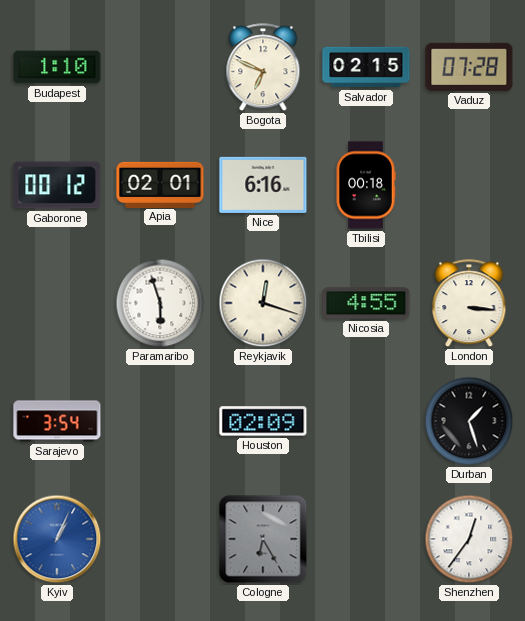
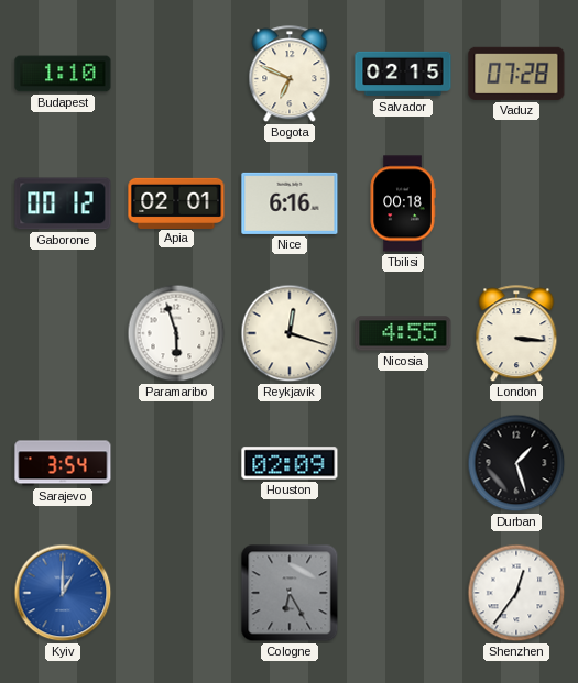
Kyiv: 1:04 -> 1:00
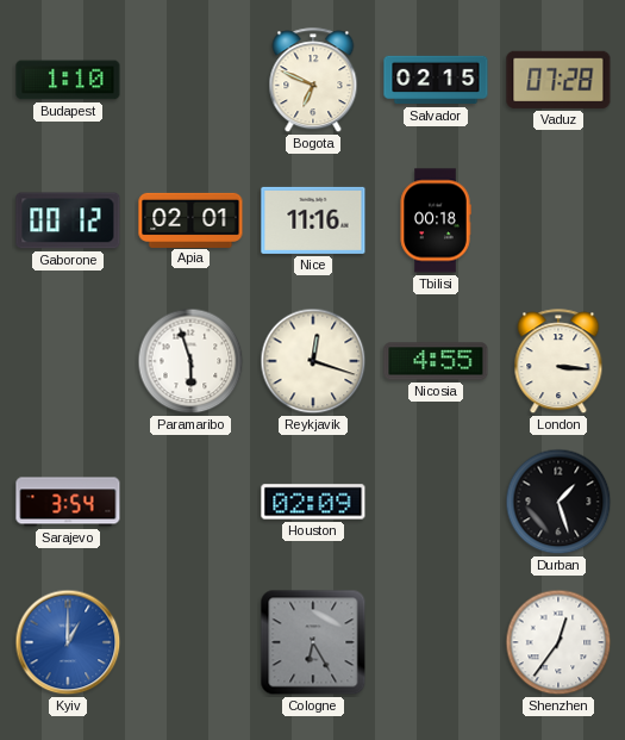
Nice: 6:16 -> 11:16
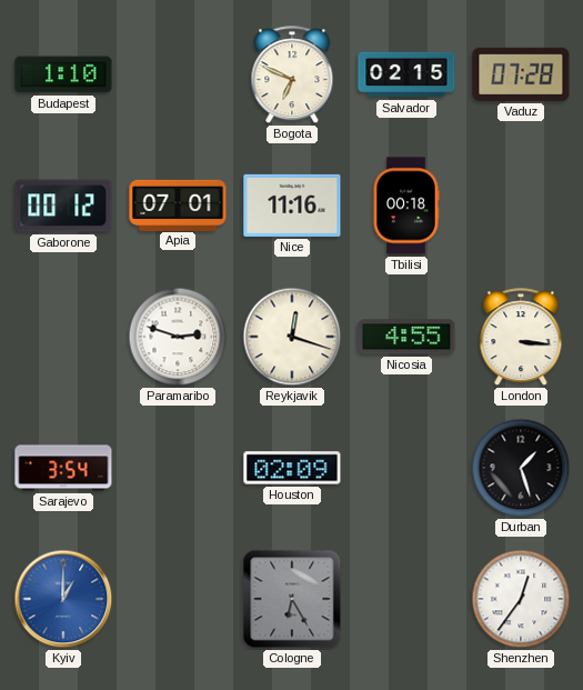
Apia: 02:01 -> 07:01
Paramaribo: 5:57 -> 2:48
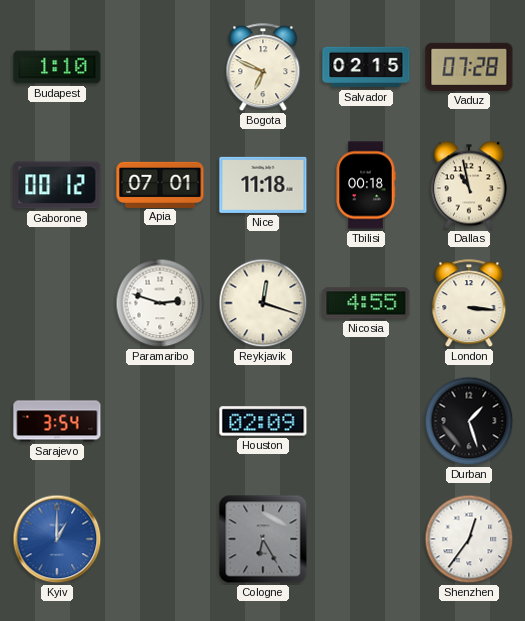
Nice: 11:16 -> 11:18
Dallas: none -> 10:58
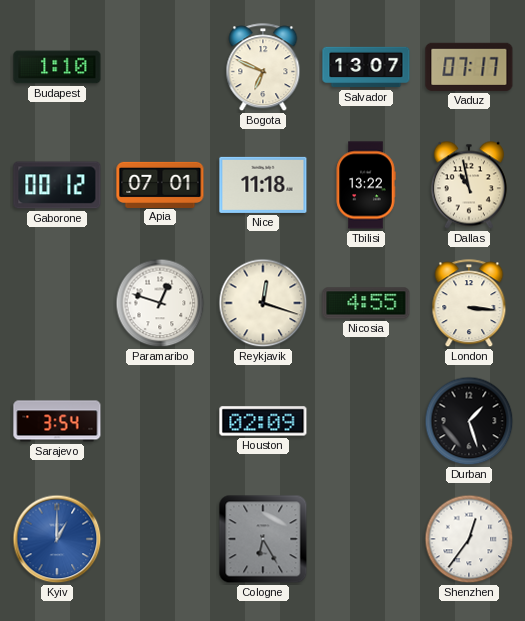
Salvador: 02:15 -> 13:07
Vaduz: 07:28 -> 07:17
Tbilisi: 00:18 -> 13:22
Paramaribo: 2:48 -> 12:48
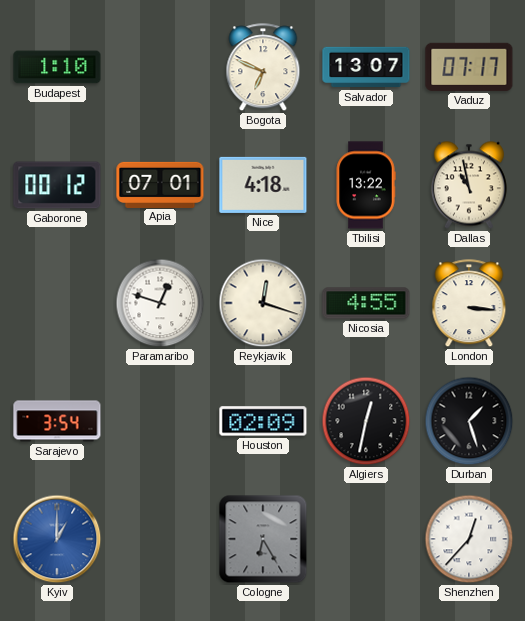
Nice: 11:18 -> 4:18
Algiers: none -> 12:32
Shenzhen: 12:36 -> 12:37
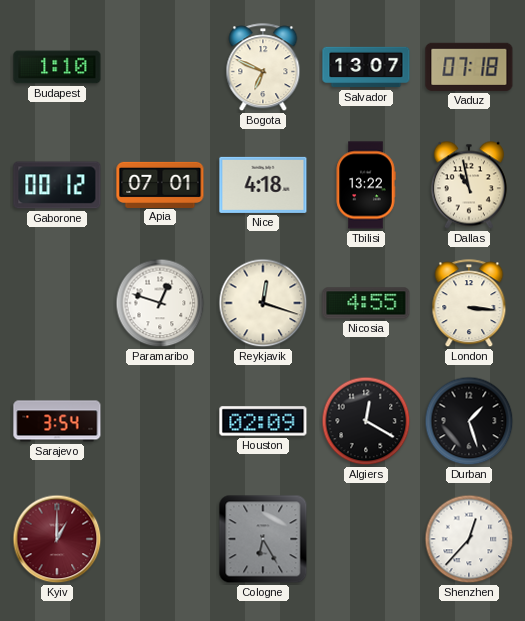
Vaduz: 07:17 -> 07:18
Algiers: 12:32 -> 12:20
Kyiv dial: blue -> burgundy
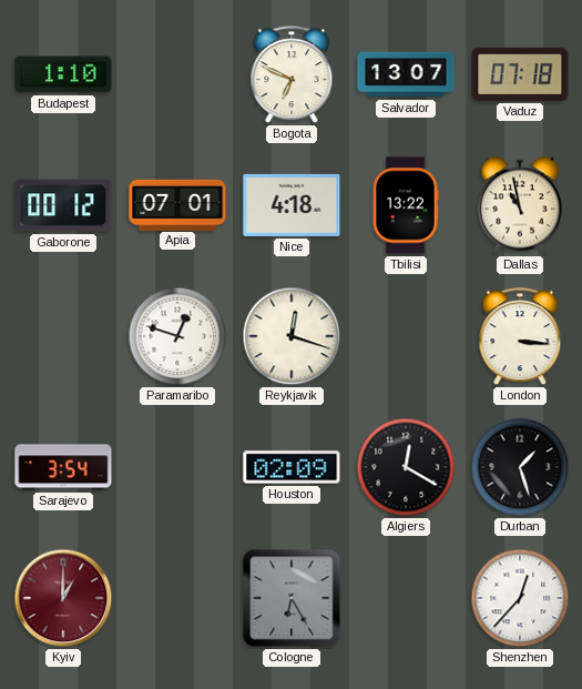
Nicosia: 4:55 -> none
